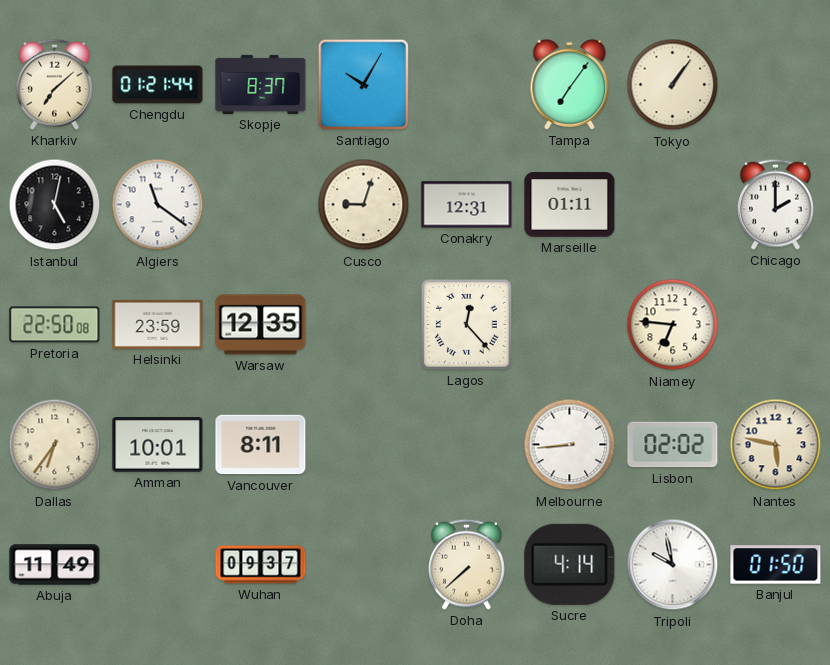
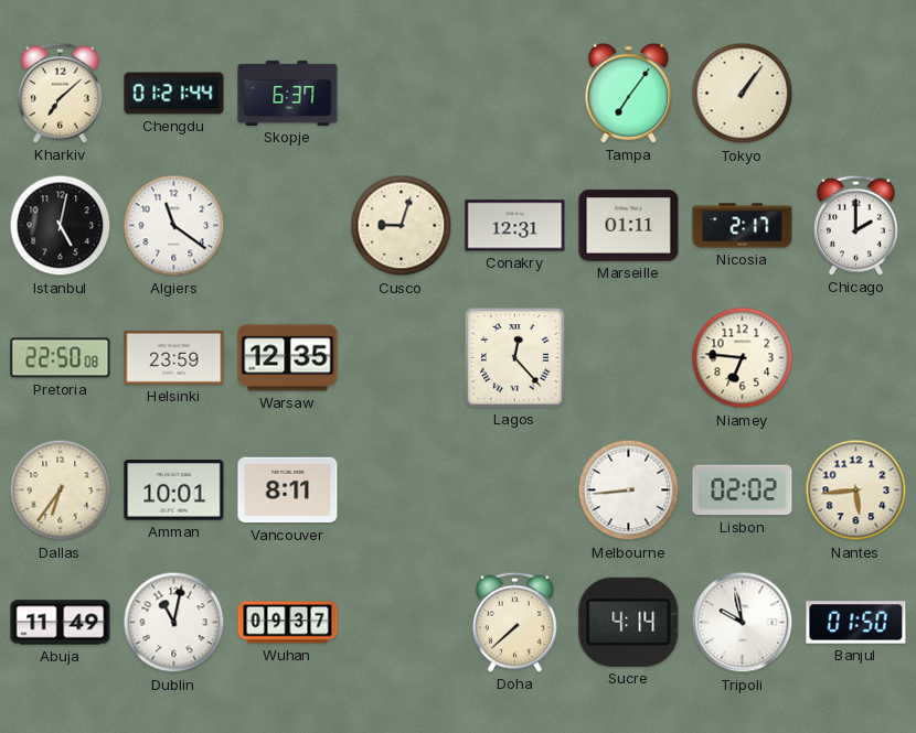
Skopje: 8:37 -> 6:37
Santiago: 10:05 -> none
Nicosia: none -> 2:17
Nantes: 5:47 -> 5:44
Dublin: none -> 11:02
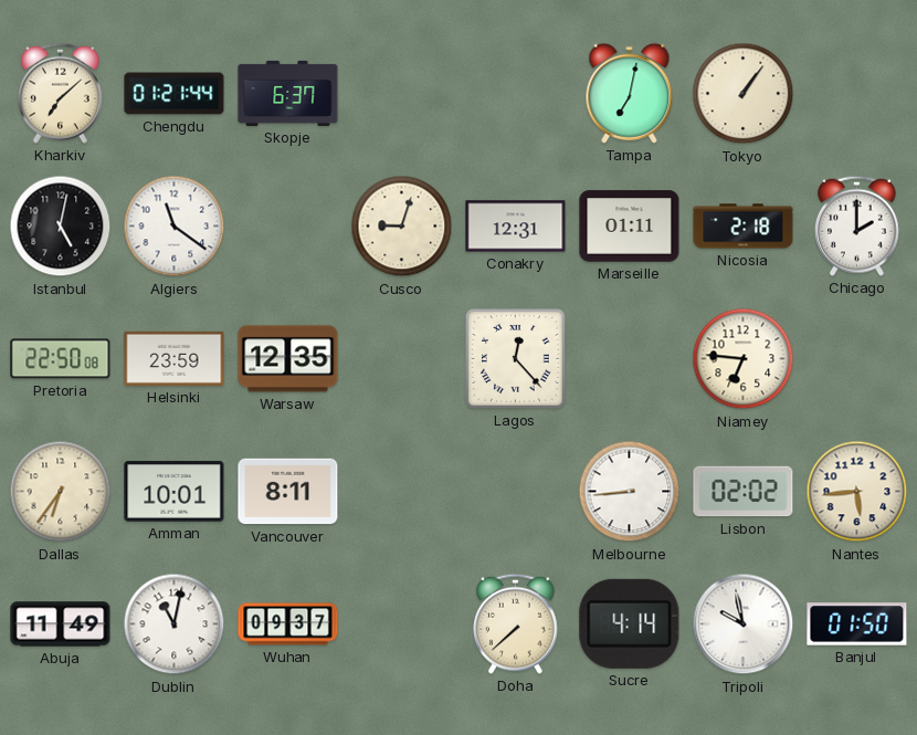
Tampa: 7:06 -> 7:02
Nicosia: 2:17 -> 2:18
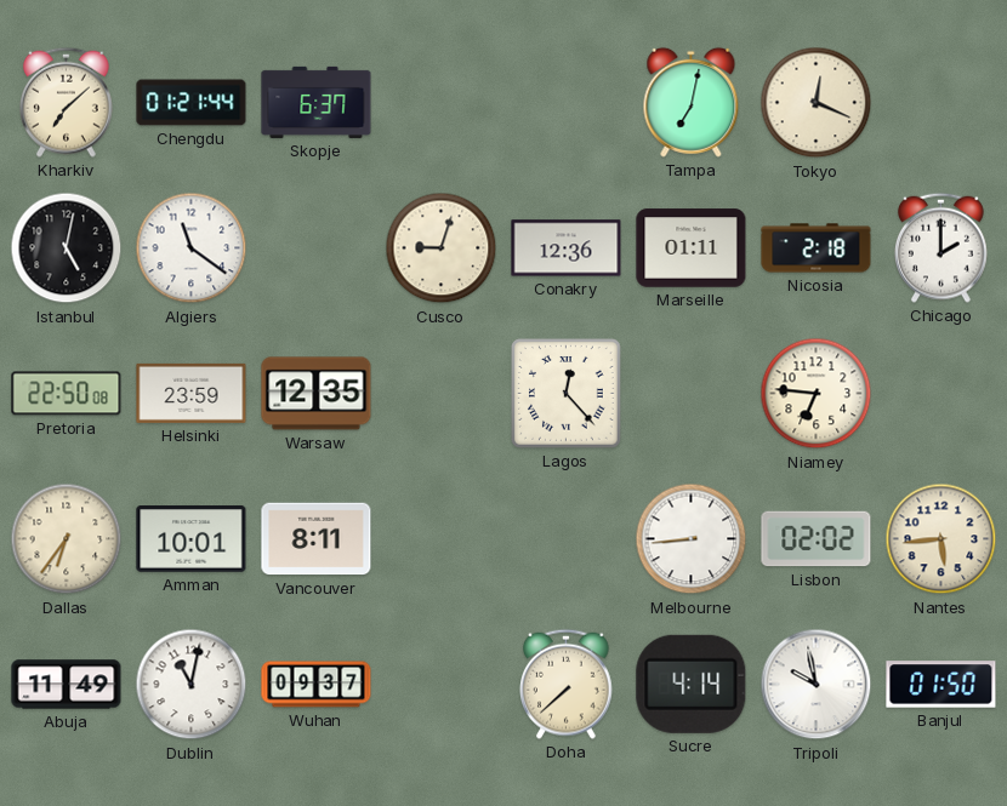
Tokyo: 1:06 -> 12:19
Conakry: 12:31 -> 12:36
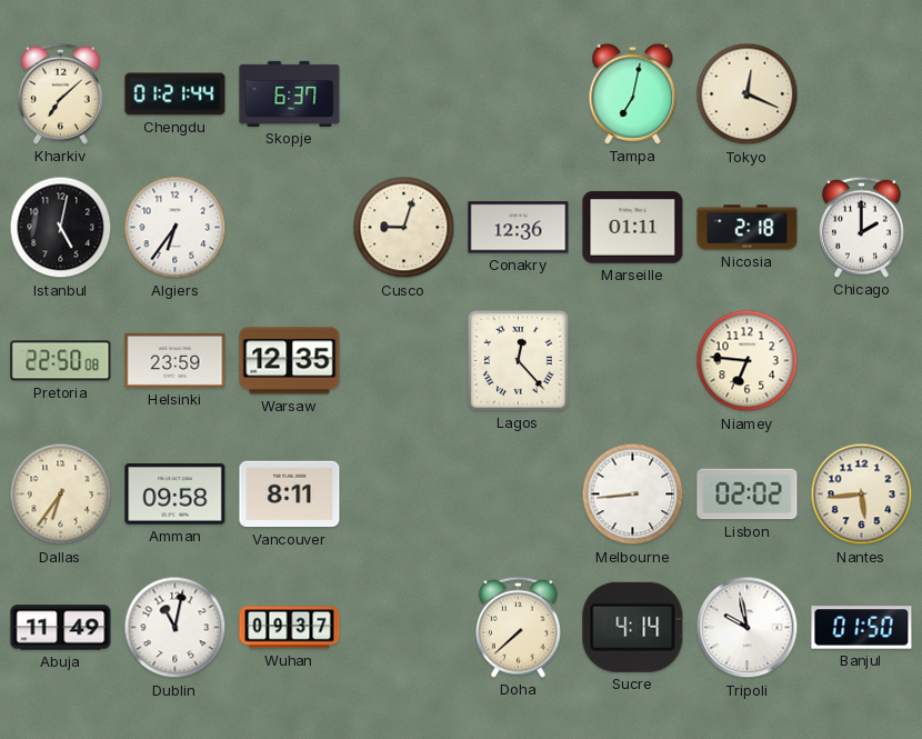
Algiers: 11:21 -> 6:36
Amman: 10:01 -> 09:58
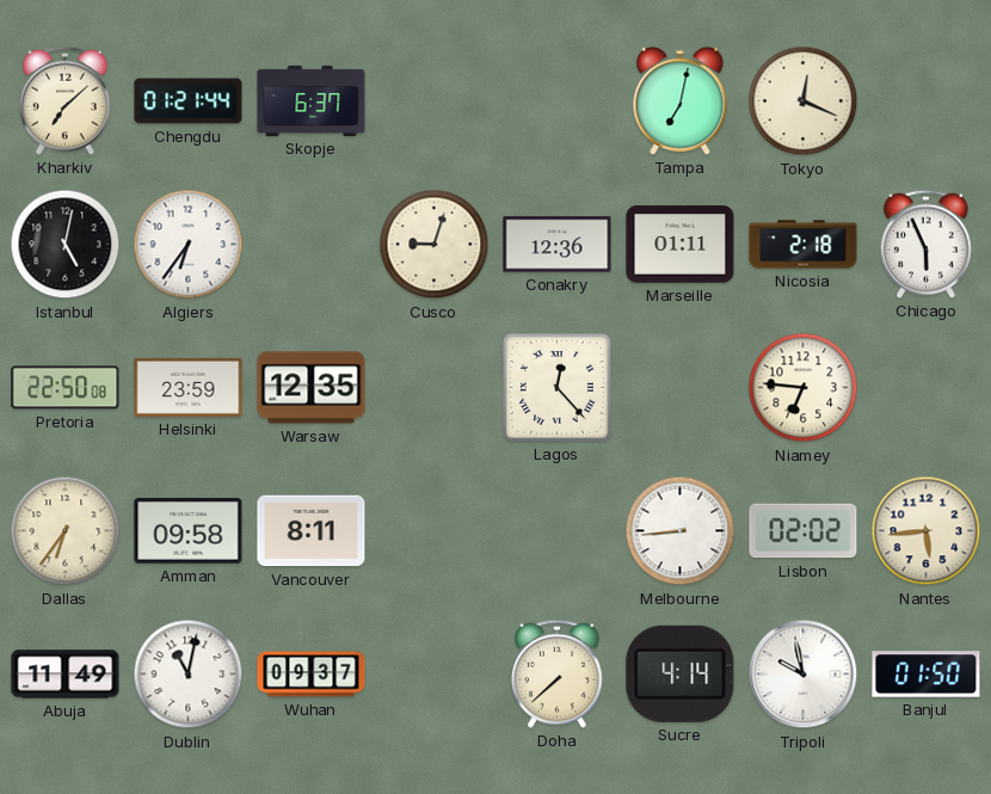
Chicago: 2:00 -> 5:56
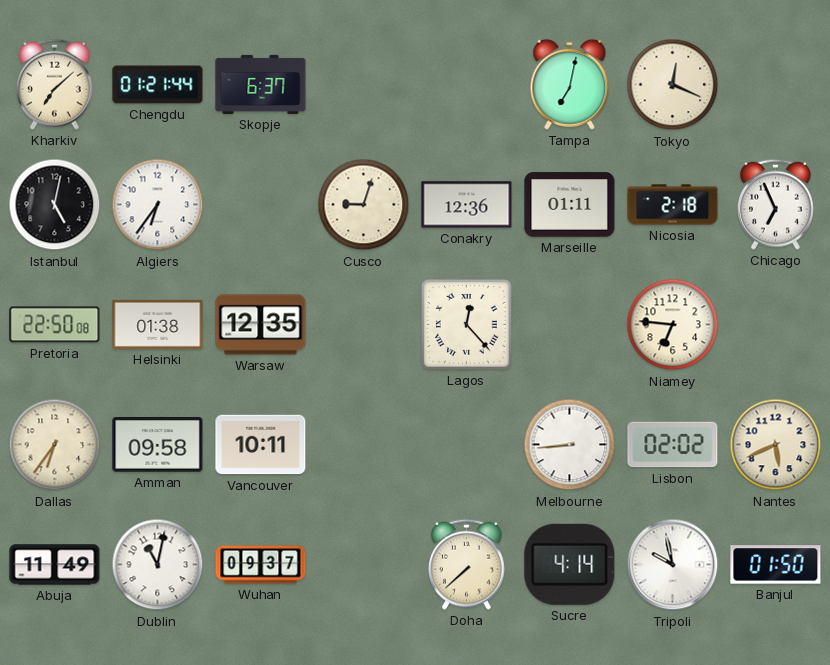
Chicago: 5:56 -> 6:56
Helsinki: 23:59 -> 01:38
Vancouver: 8:11 -> 10:11
Nantes: 5:44 -> 5:41
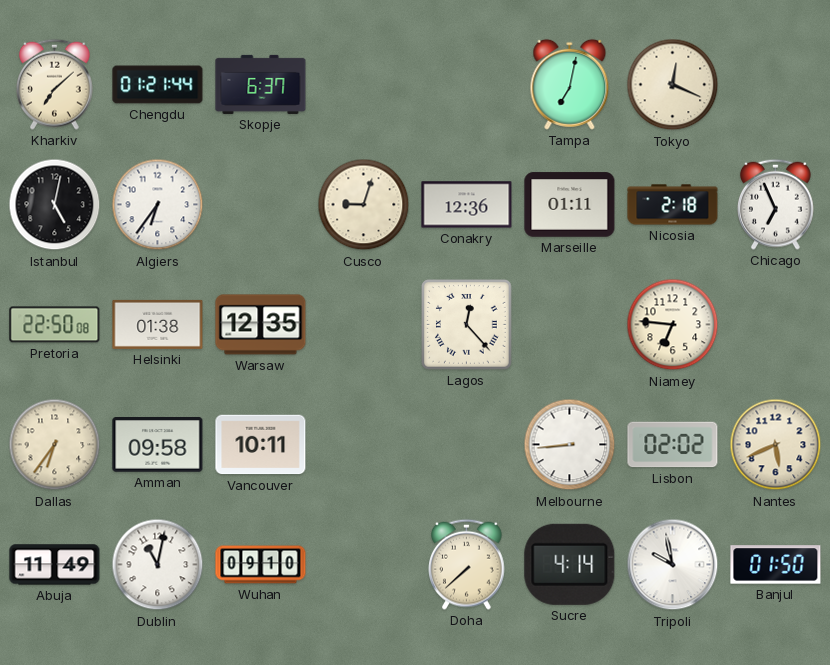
Wuhan: 09:37 -> 09:10
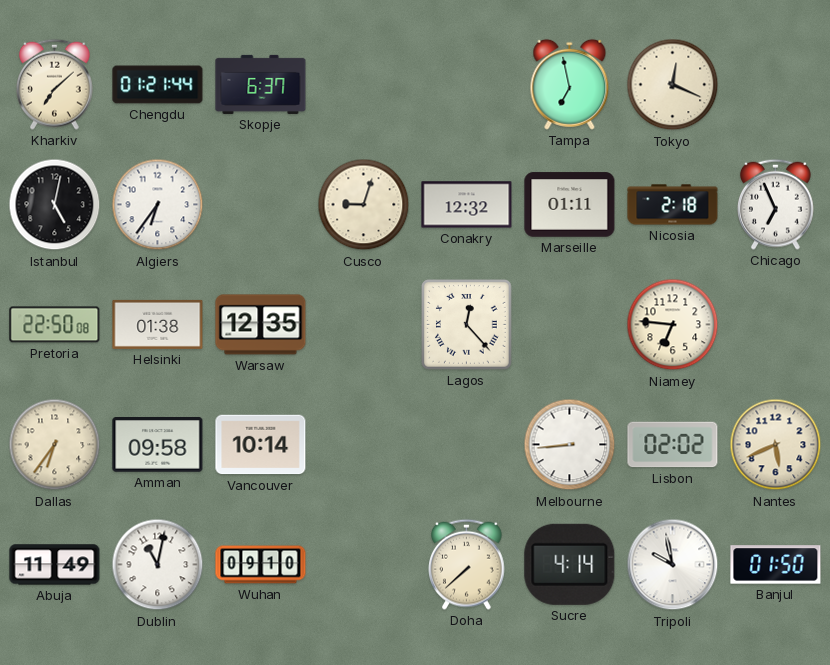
Tampa: 7:02 -> 6:58
Conakry: 12:36 -> 12:32
Vancouver: 10:11 -> 10:14
